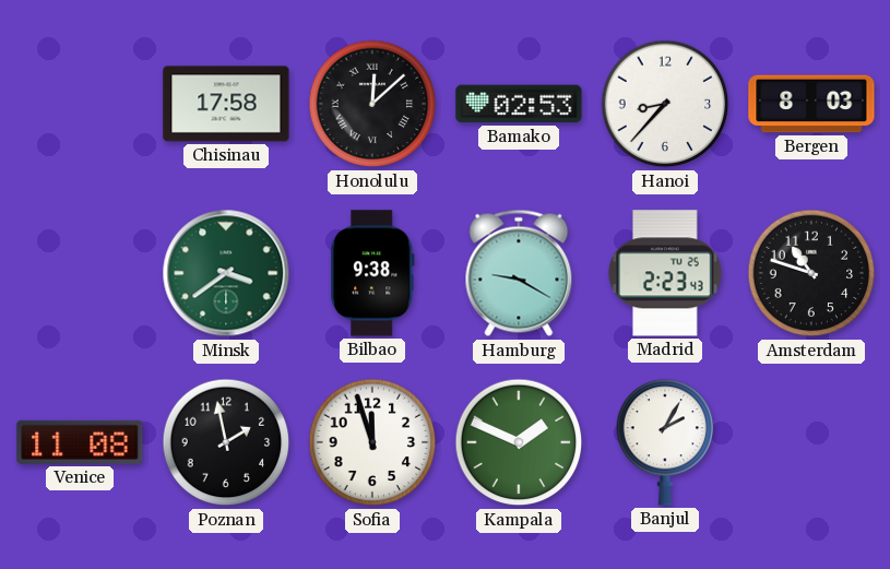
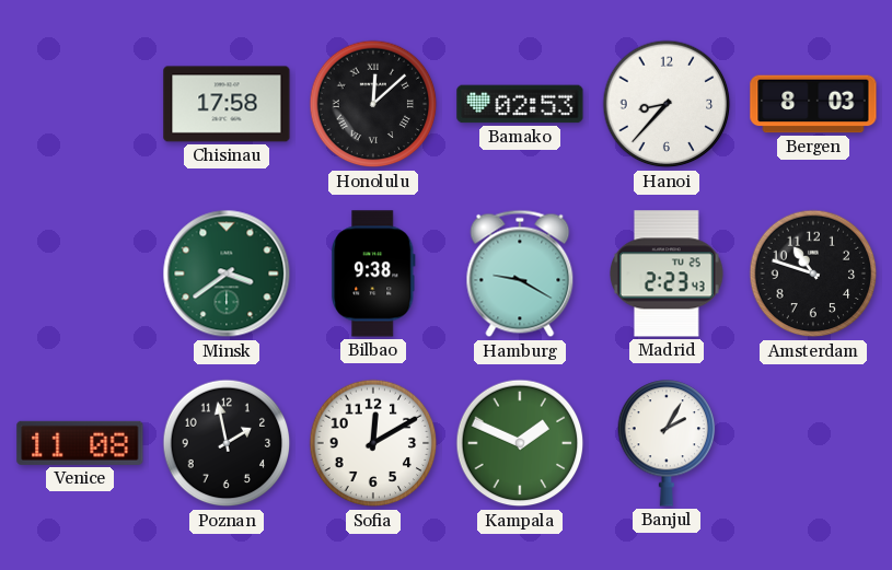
Sofia: 11:57 -> 12:10
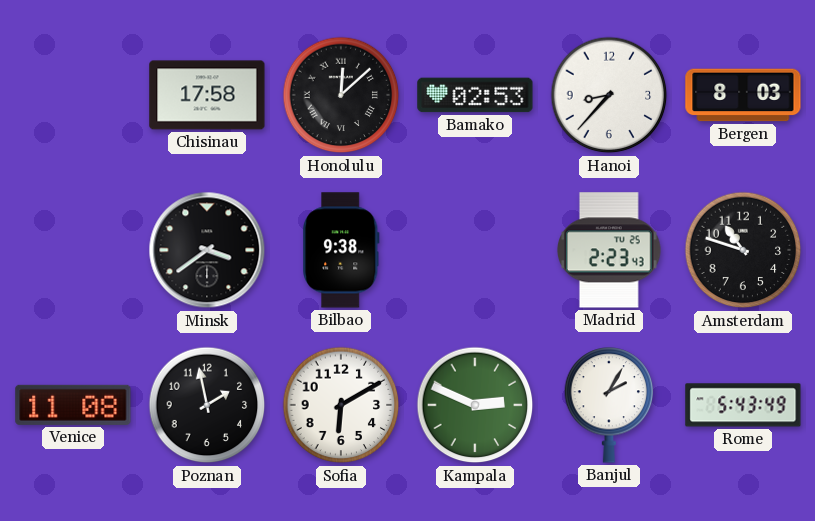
Minsk dial: green -> black
Hamburg: 9:20 -> none
Sofia: 12:10 -> 6:10
Kampala: 1:49 -> 2:49
Rome: none -> 5:43
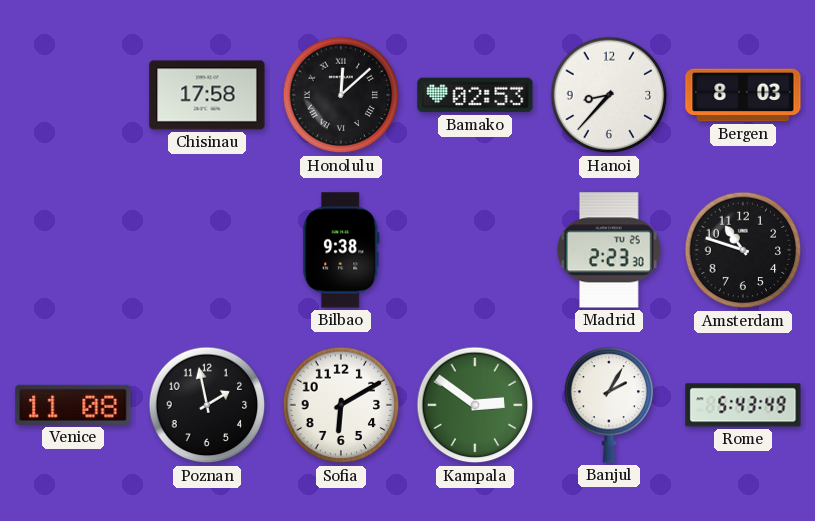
Minsk: 3:39 -> none
Madrid: 2:23:43 -> 2:23:30
Kampala: 2:49 -> 2:51
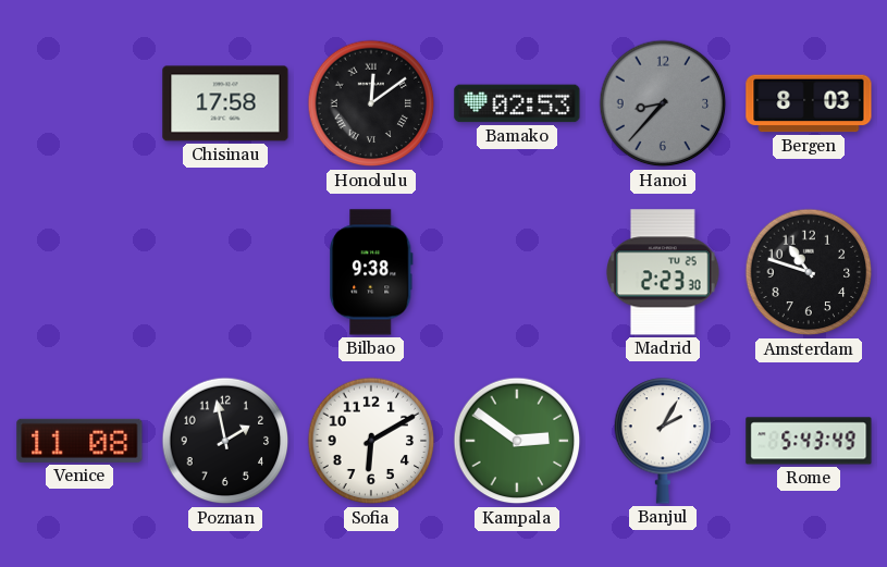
Honolulu: 12:08 -> 12:09
Hanoi dial: white -> grey
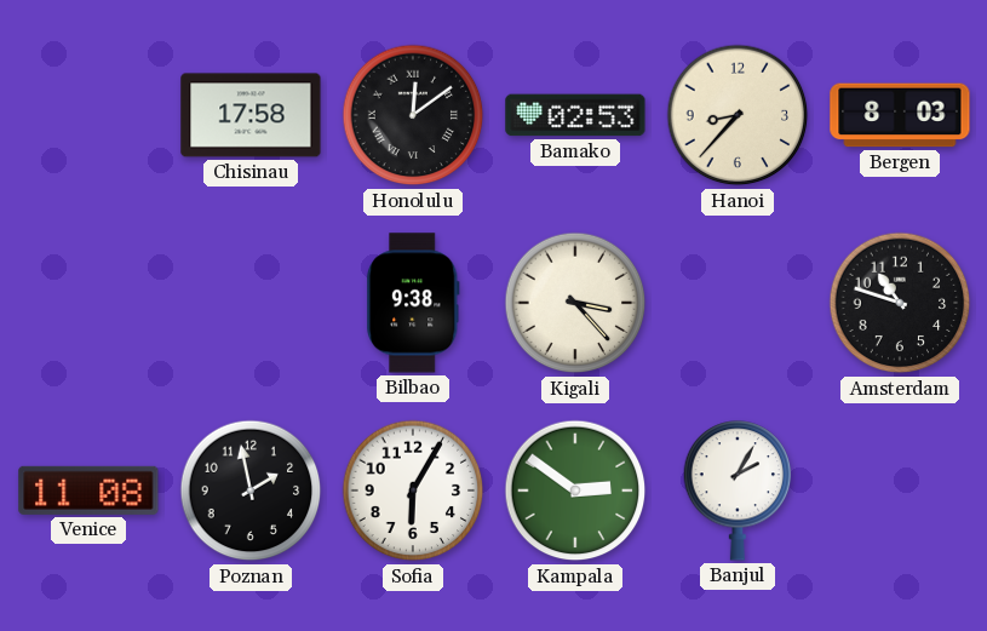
Hanoi dial: grey -> cream
Kigali: none -> 3:23
Madrid: 2:23 -> none
Sofia: 6:10 -> 6:05
Rome: 5:43 -> none
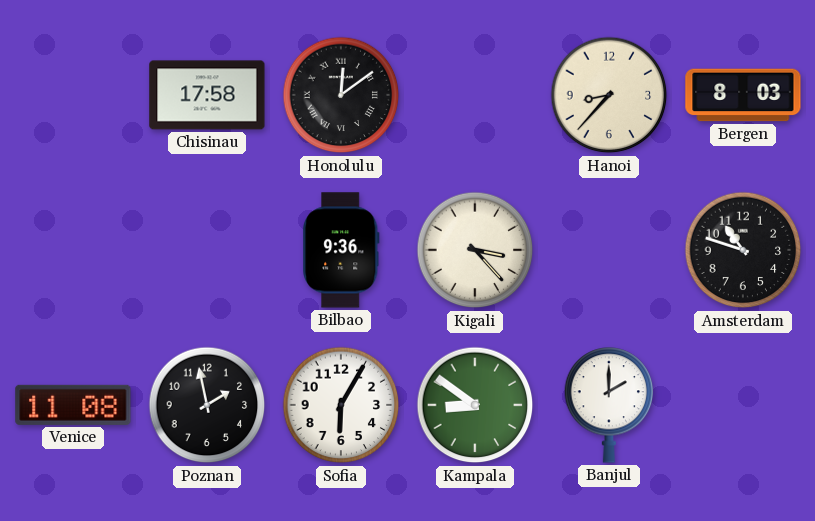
Bamako: 02:53 -> none
Bilbao: 9:38 -> 9:36
Kampala: 2:51 -> 8:51
Banjul: 2:05 -> 2:00
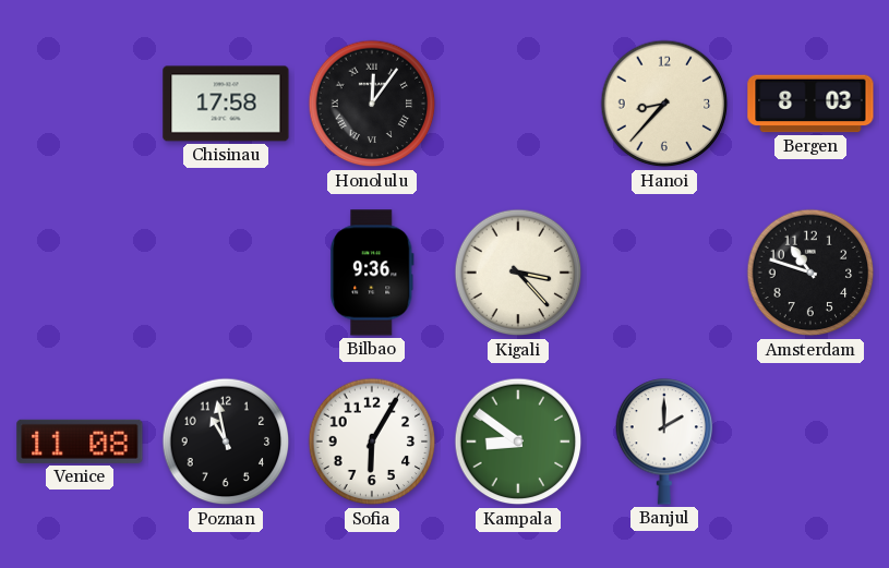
Honolulu: 12:09 -> 12:06
Poznan: 1:58 -> 10:58
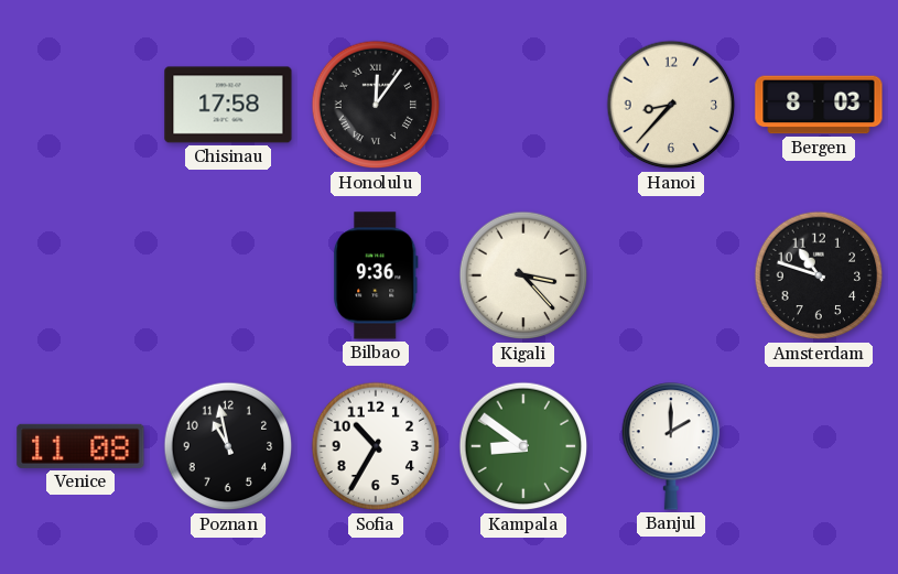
Sofia: 6:05 -> 10:35
